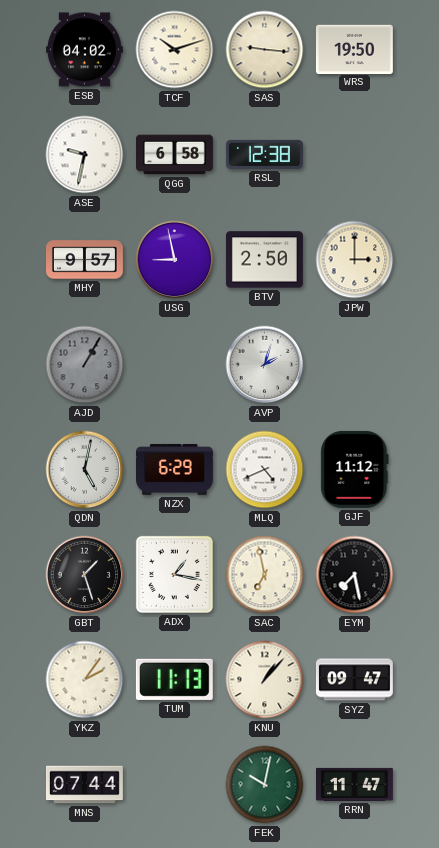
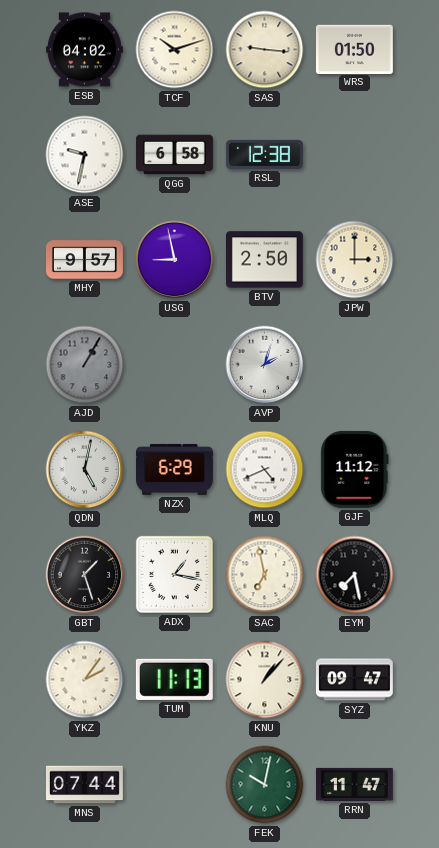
WRS: 19:50 -> 01:50
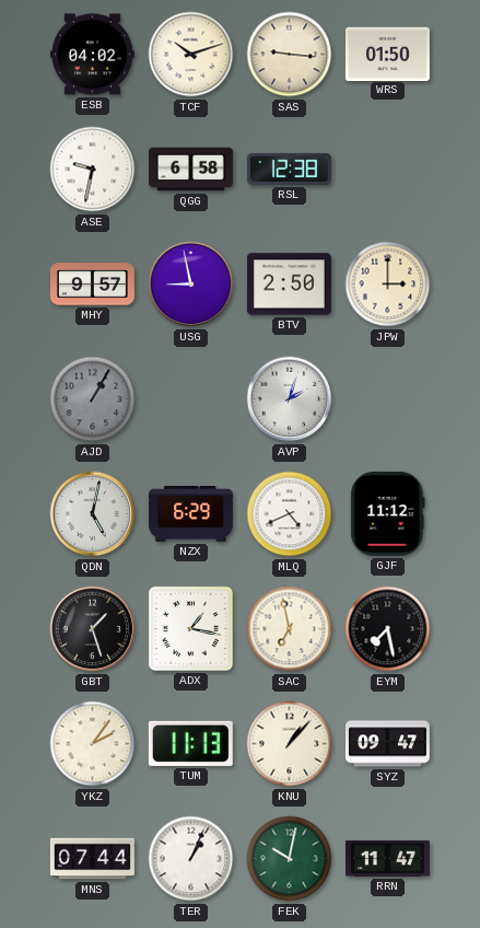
TER: none -> 1:04
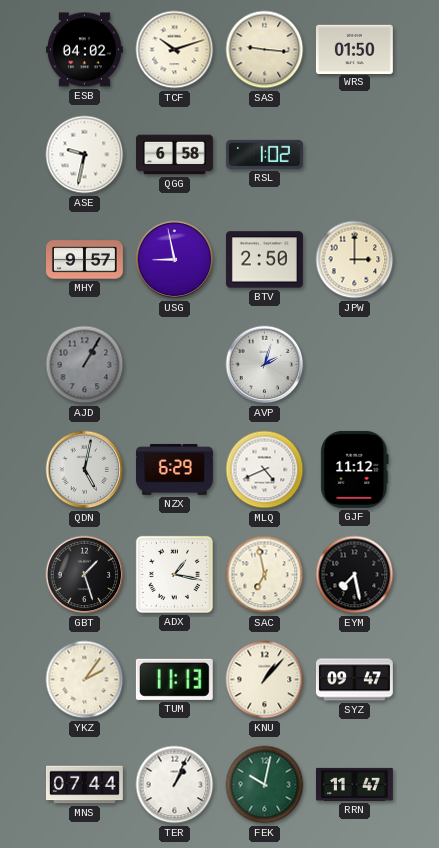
RSL: 12:38 -> 1:02
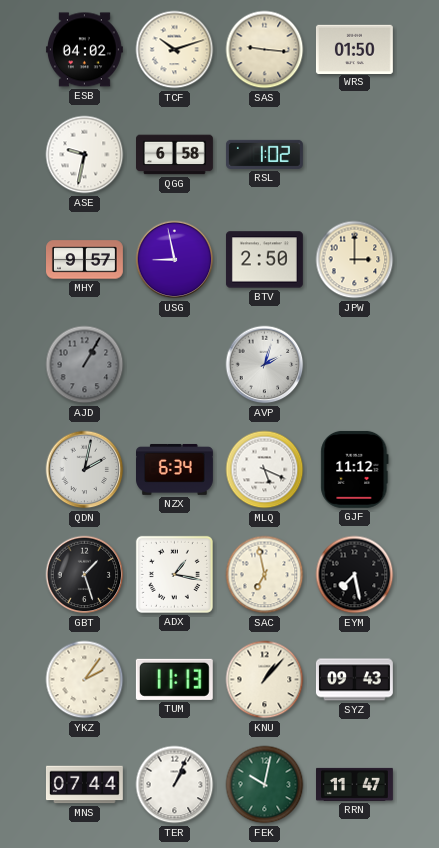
QDN: 5:02 -> 2:02
NZX: 6:29 -> 6:34
MLQ: 4:41 -> 5:19
SYZ: 09:47 -> 09:43
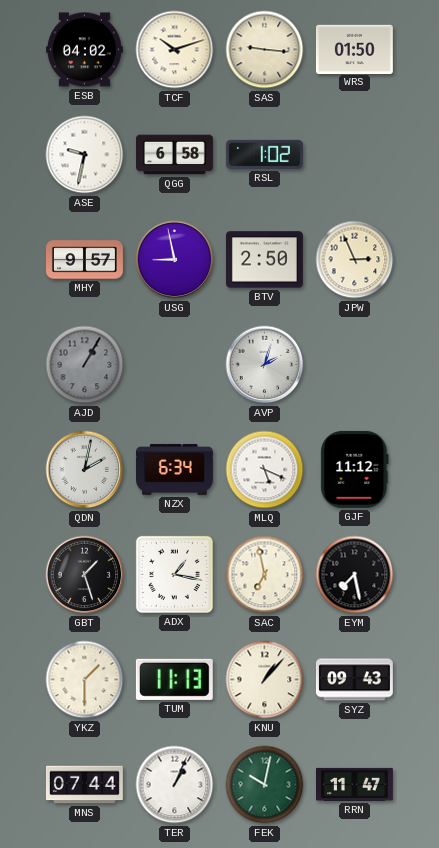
JPW: 3:00 -> 2:56
YKZ: 2:06 -> 1:30
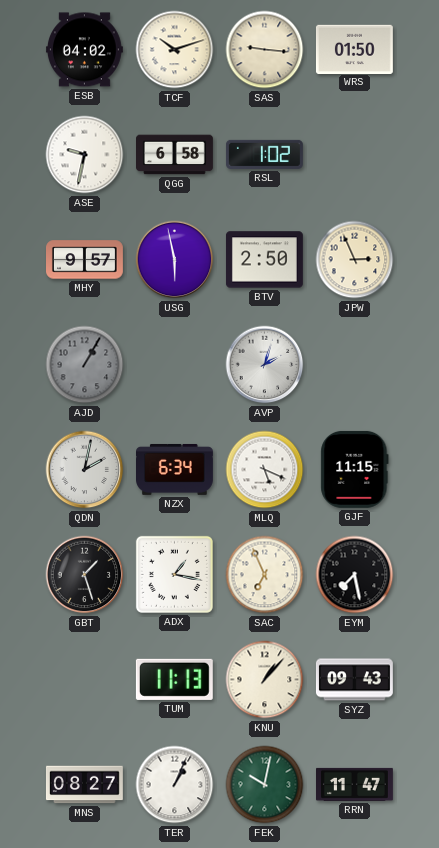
USG: 8:58 -> 5:58
GJF: 11:12 -> 11:15
SAC: 6:58 -> 6:56
YKZ: 1:30 -> none
MNS: 07:44 -> 08:27
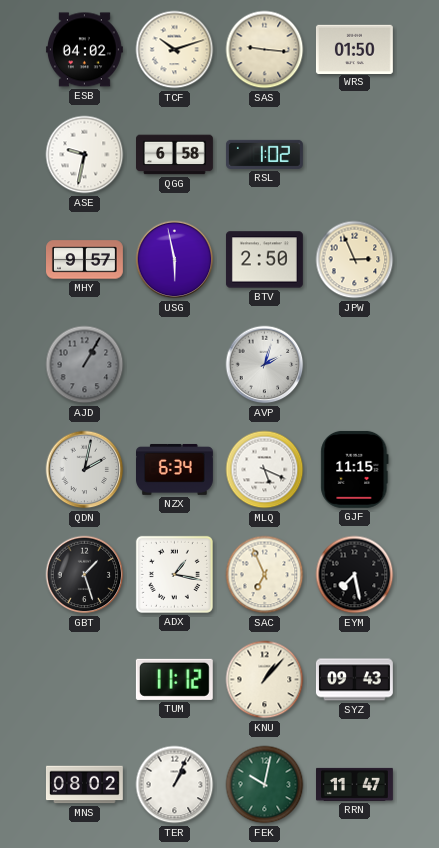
TUM: 11:13 -> 11:12
MNS: 08:27 -> 08:02
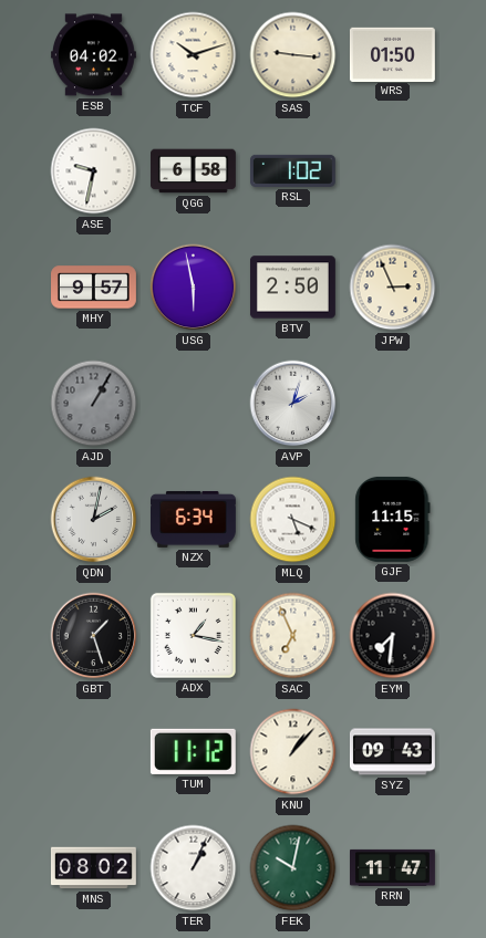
EYM: 7:28 -> 7:31
